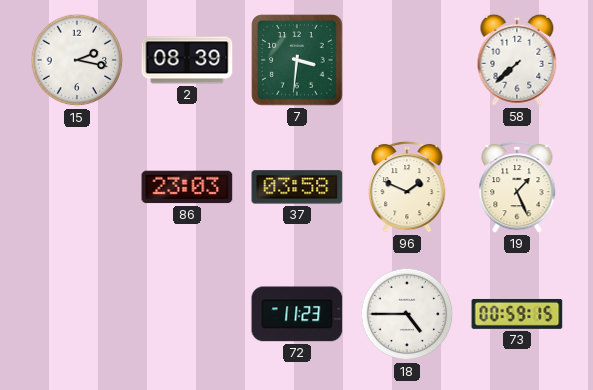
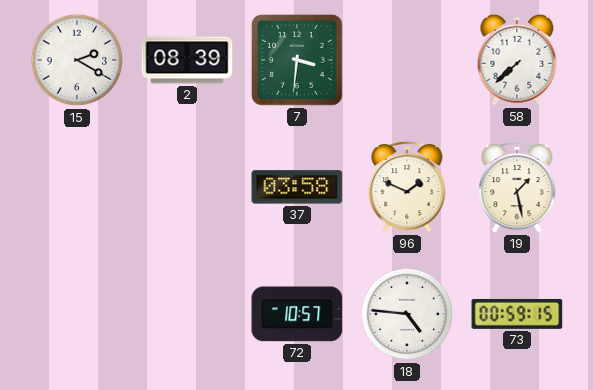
15: 2:17 -> 2:20
86: 23:03 -> none
19: 1:26 -> 1:28
72: 11:23 -> 10:57
18: 4:45 -> 4:46
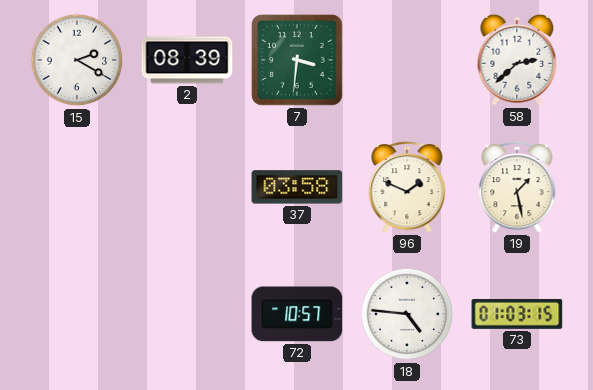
58: 7:38 -> 2:38
73: 00:59 -> 01:03
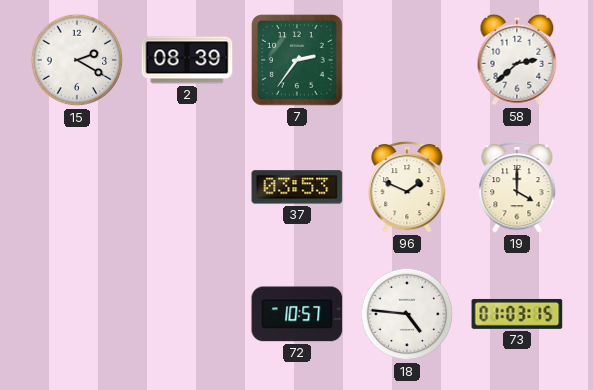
7: 3:31 -> 2:36
37: 03:58 -> 03:53
19: 1:28 -> 4:00
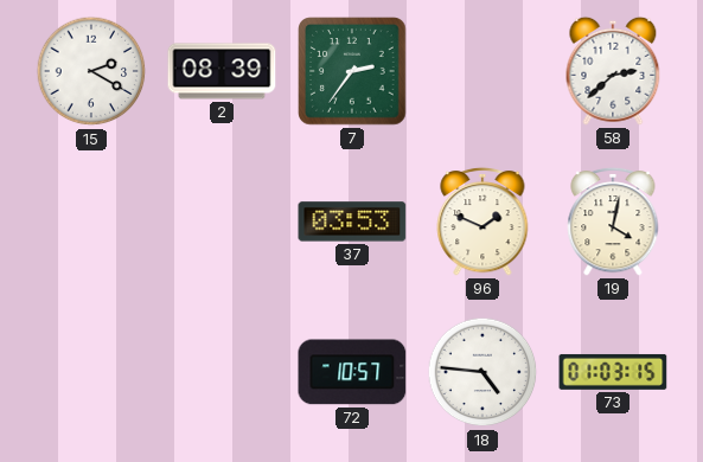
19: 4:00 -> 4:02
